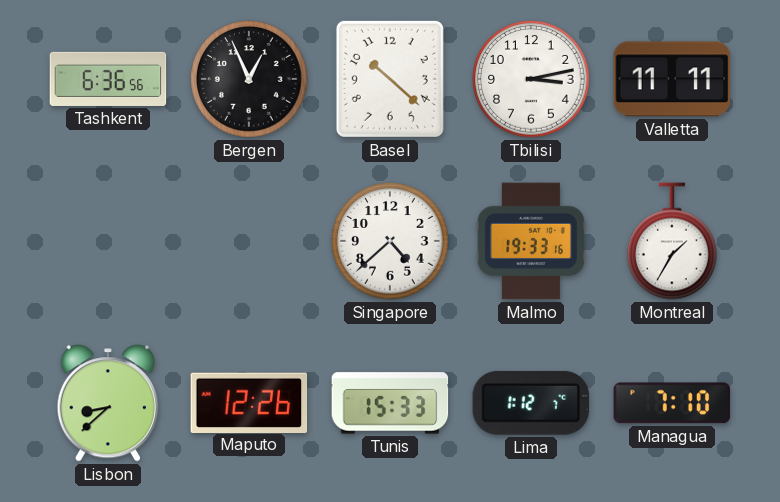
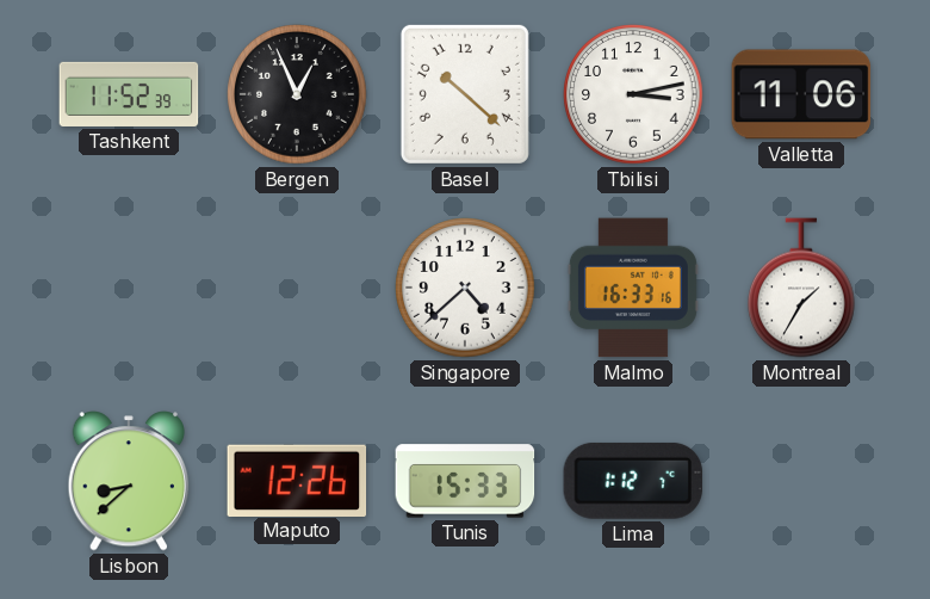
Tashkent: 6:36 -> 11:52
Valletta: 11:11 -> 11:06
Malmo: 19:33 -> 16:33
Managua: 7:10 -> none
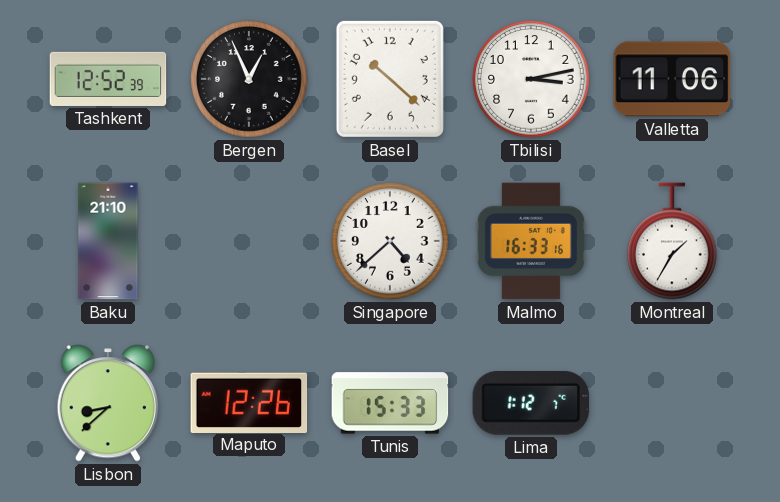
Tashkent: 11:52 -> 12:52
Baku: none -> 21:10
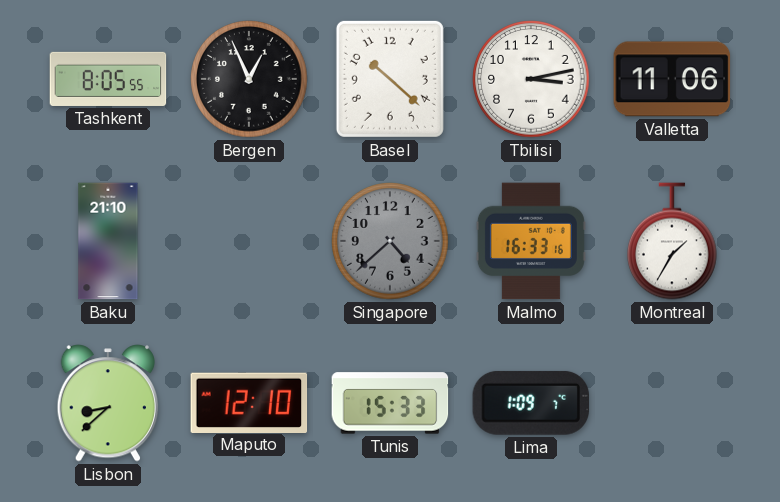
Tashkent: 12:52 -> 8:05
Singapore dial: white -> grey
Maputo: 12:26 -> 12:10
Lima: 1:12 -> 1:09
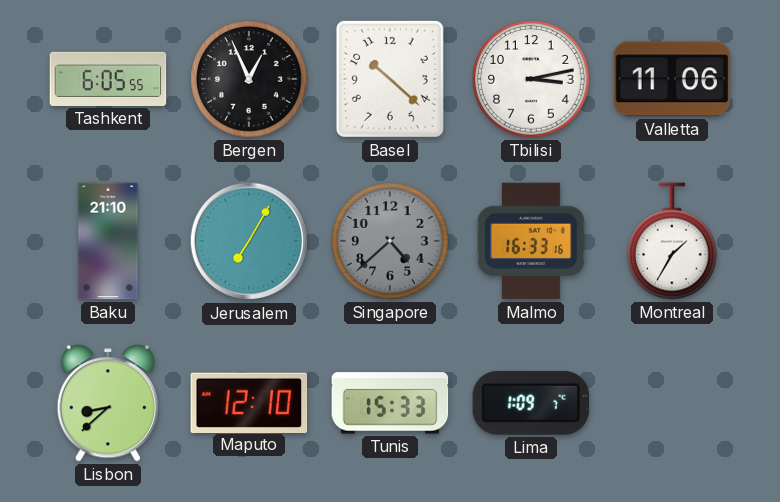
Tashkent: 8:05 -> 6:05
Jerusalem: none -> 7:05
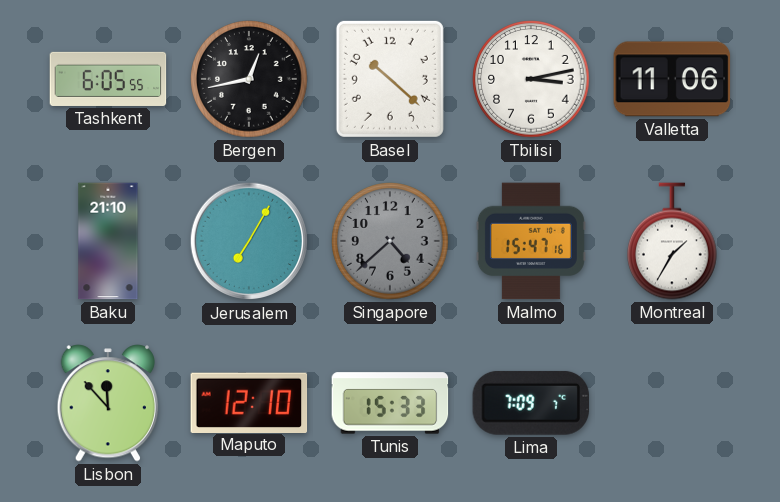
Bergen: 12:56 -> 12:43
Malmo: 16:33 -> 15:47
Lisbon: 8:38 -> 11:53
Lima: 1:09 -> 7:09
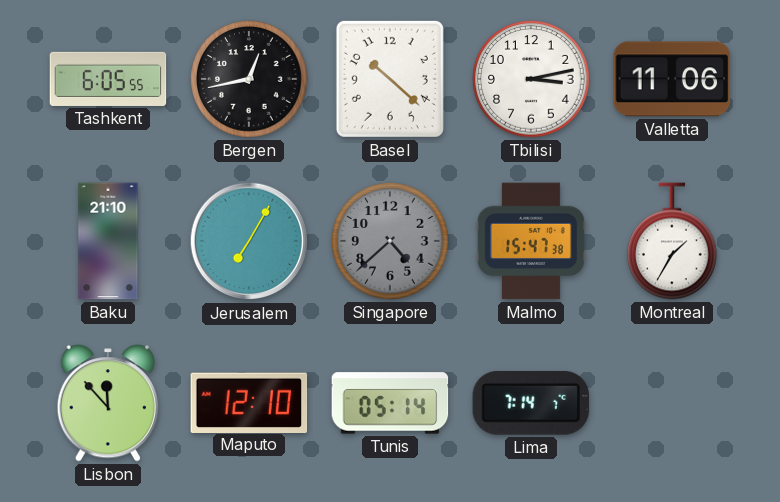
Malmo: 15:47:16 -> 15:47:38
Tunis: 15:33 -> 05:14
Lima: 7:09 -> 7:14
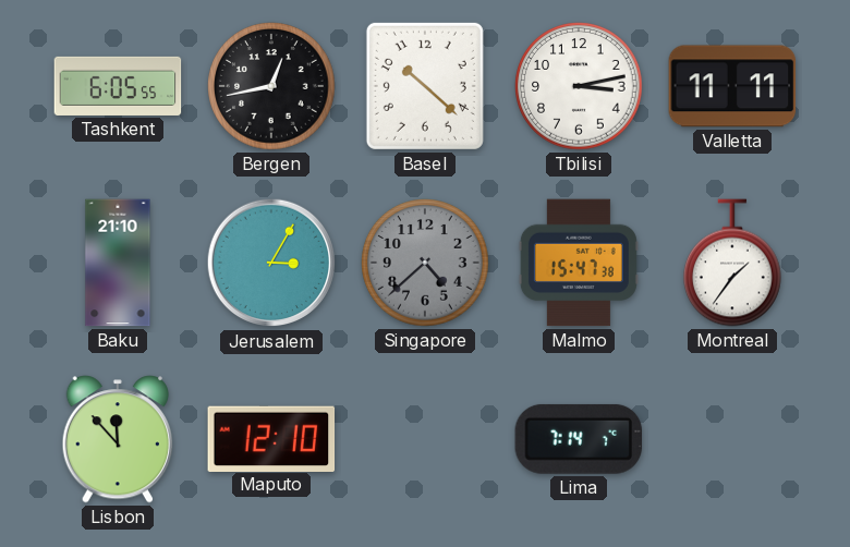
Valletta: 11:06 -> 11:11
Jerusalem: 7:05 -> 3:05
Montreal: 1:35 -> 1:36
Tunis: 05:14 -> none
